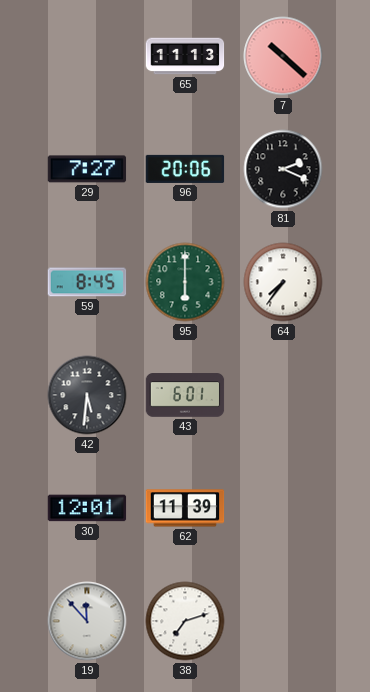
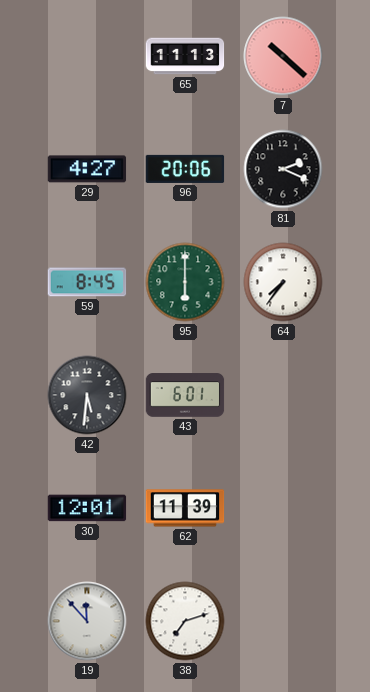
29: 7:27 -> 4:27
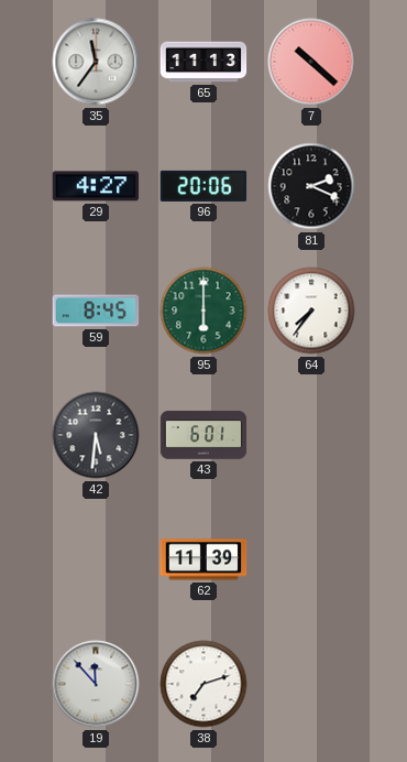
35: none -> 11:36
30: 12:01 -> none
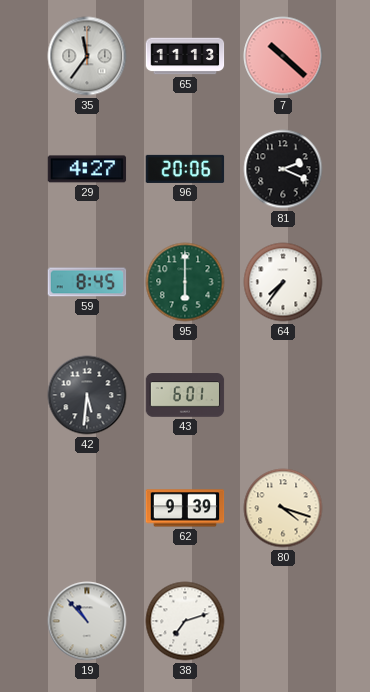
62: 11:39 -> 9:39
80: none -> 4:18
19: 11:53 -> 10:53
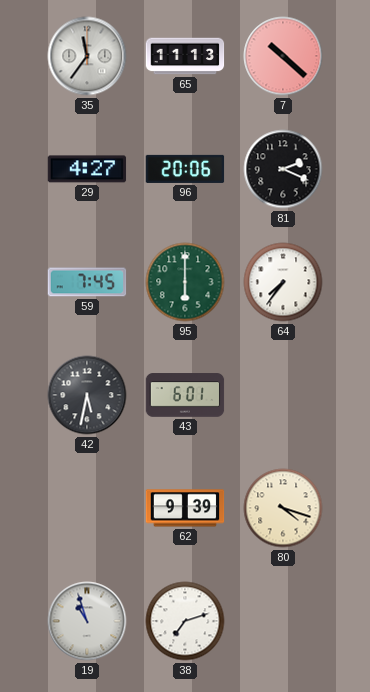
59: 8:45 -> 7:45
42: 5:31 -> 5:32
19: 10:53 -> 10:57
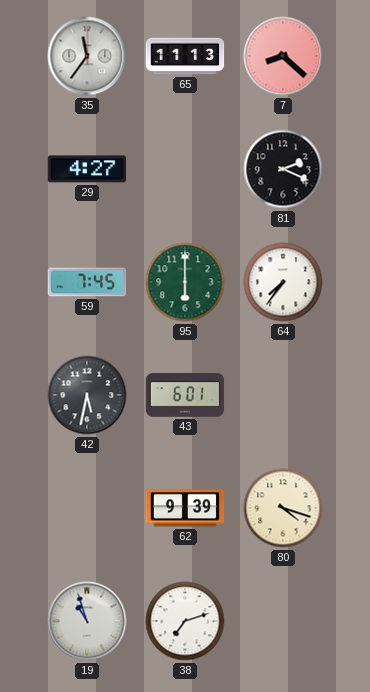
7: 10:22 -> 8:22
96: 20:06 -> none
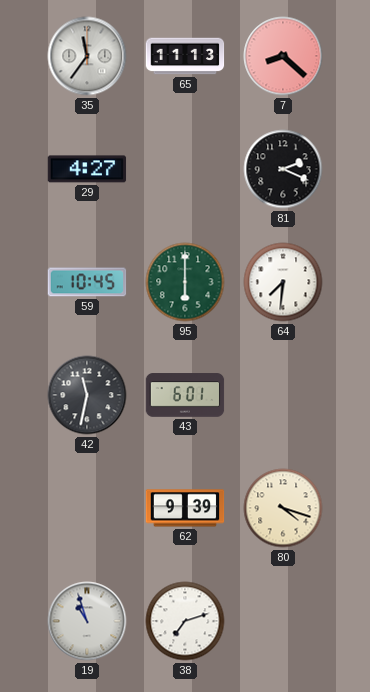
59: 7:45 -> 10:45
64: 7:36 -> 7:31
42: 5:32 -> 11:32
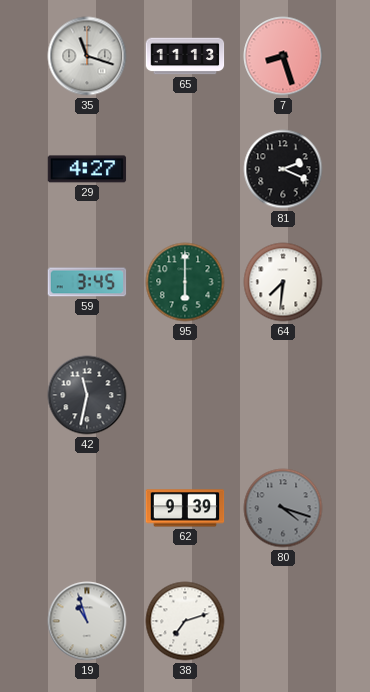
35: 11:36 -> 11:18
7: 8:22 -> 8:27
59: 10:45 -> 3:45
43: 6:01 -> none
80 dial: cream -> grey
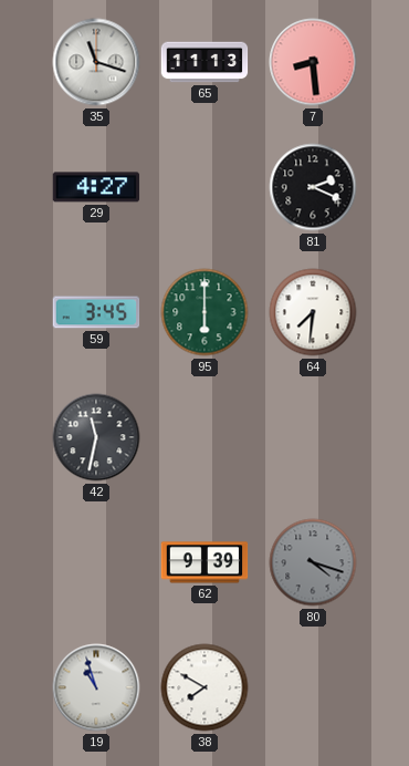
7: 8:27 -> 8:29
38: 7:12 -> 7:50
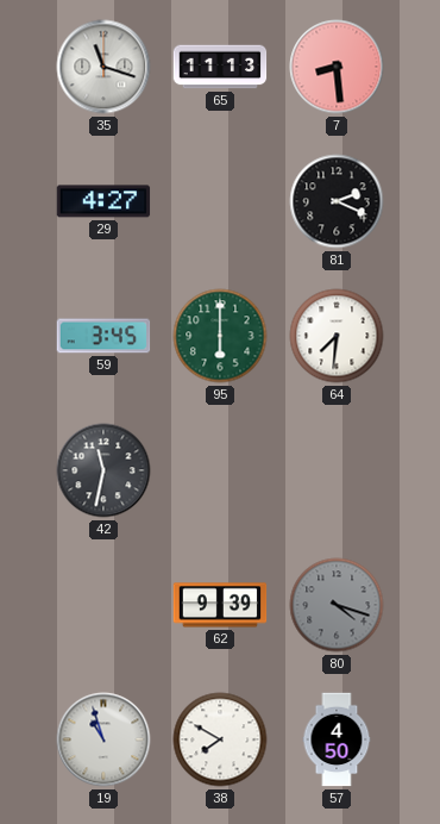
57: none -> 4:50
